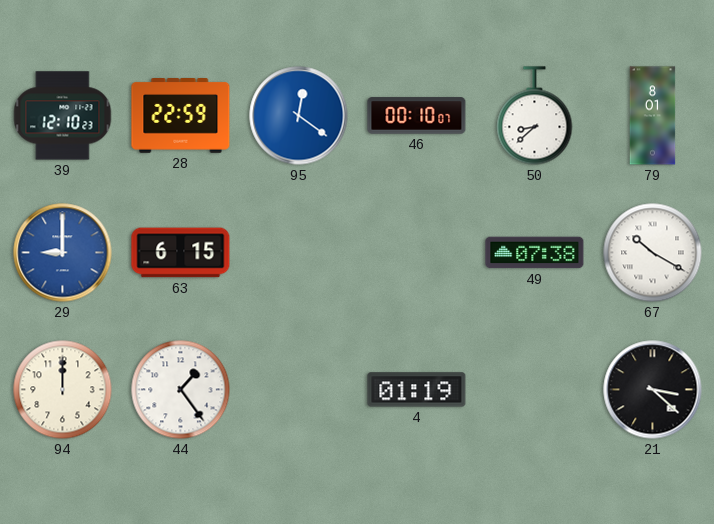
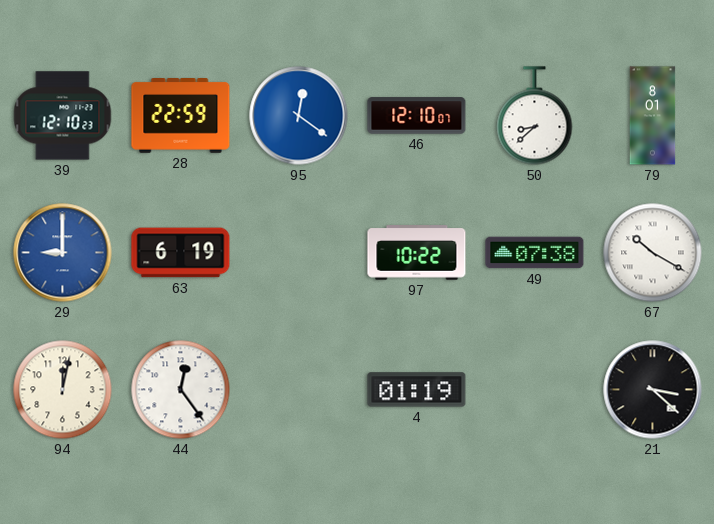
46: 00:10 -> 12:10
63: 6:15 -> 6:19
97: none -> 10:22
94: 12:00 -> 12:02
44: 1:24 -> 12:24
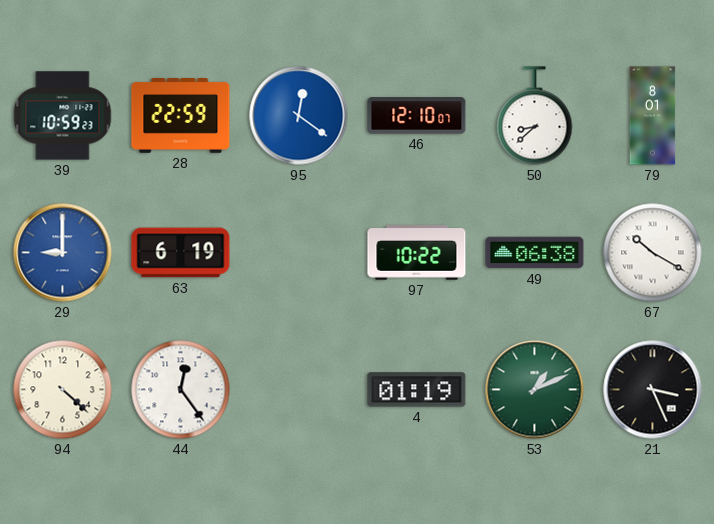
39: 12:10 -> 10:59
49: 07:38 -> 06:38
94: 12:02 -> 4:22
53: none -> 1:11
21: 3:22 -> 3:26
